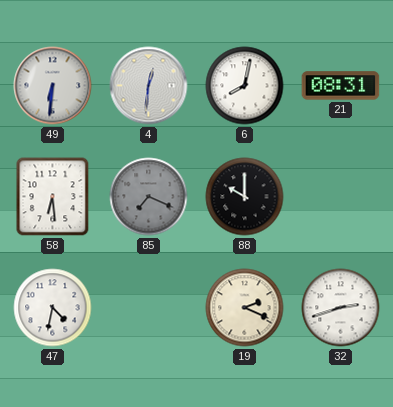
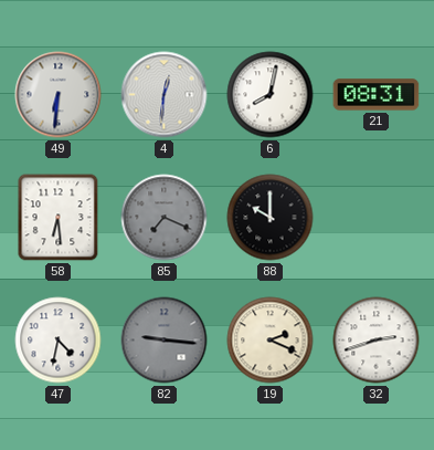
82: none -> 9:16
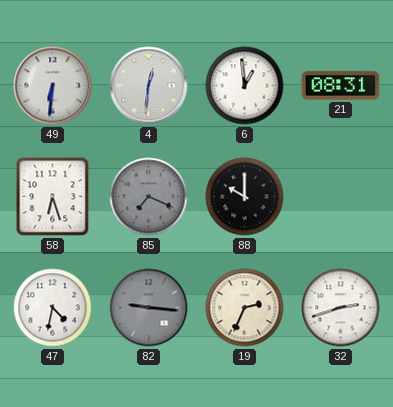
6: 8:02 -> 12:59
58: 6:29 -> 6:27
19: 2:19 -> 2:34
